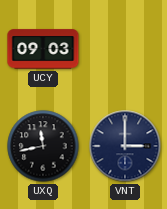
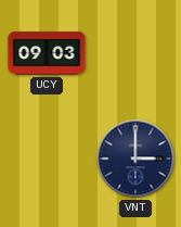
UXQ: 11:43 -> none
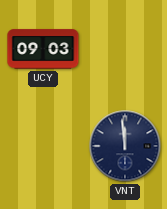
VNT: 3:00 -> 11:59
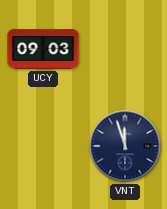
VNT: 11:59 -> 11:57
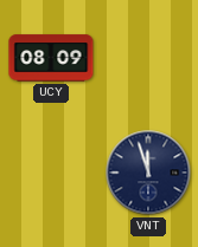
UCY: 09:03 -> 08:09
